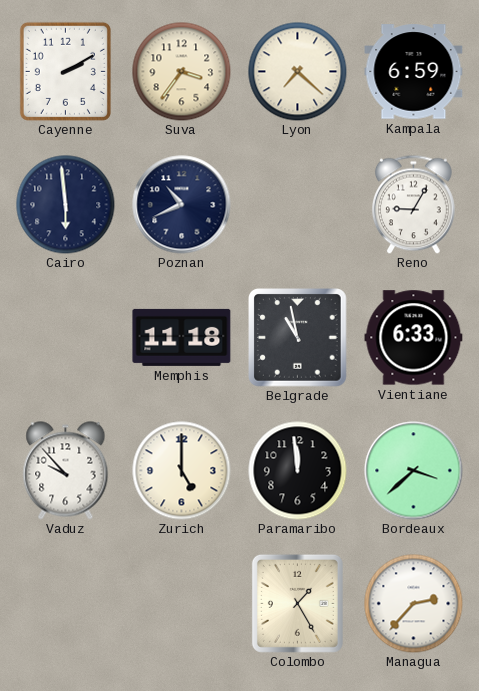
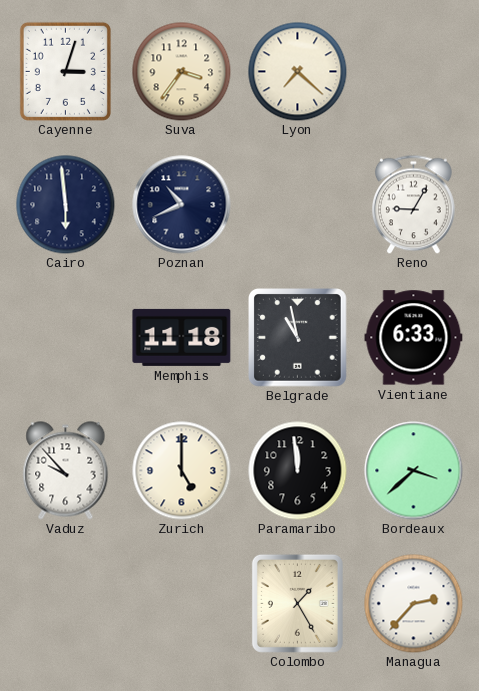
Cayenne: 2:10 -> 3:03
Kampala: 6:59 -> none
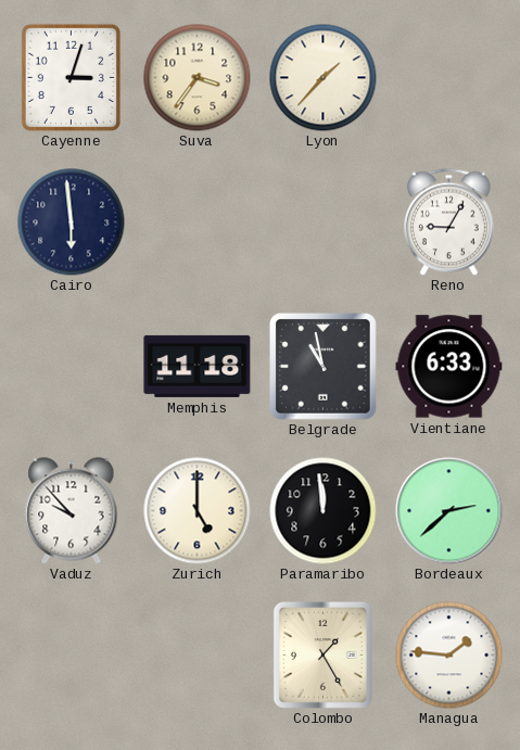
Lyon: 7:22 -> 1:37
Poznan: 10:41 -> none
Bordeaux: 3:38 -> 2:38
Managua: 2:37 -> 1:46
